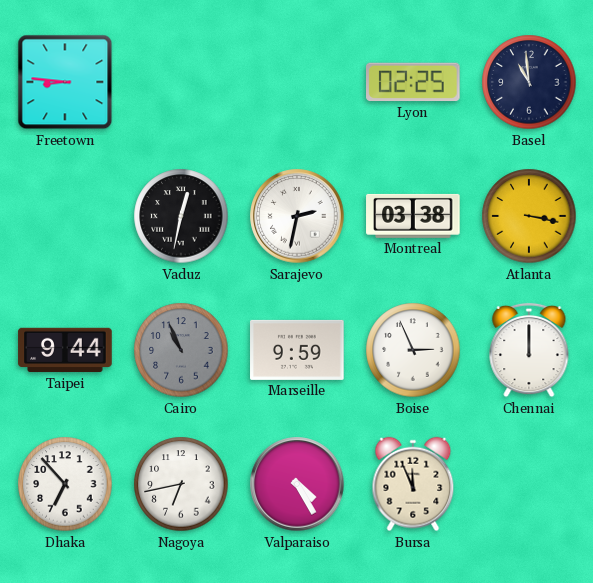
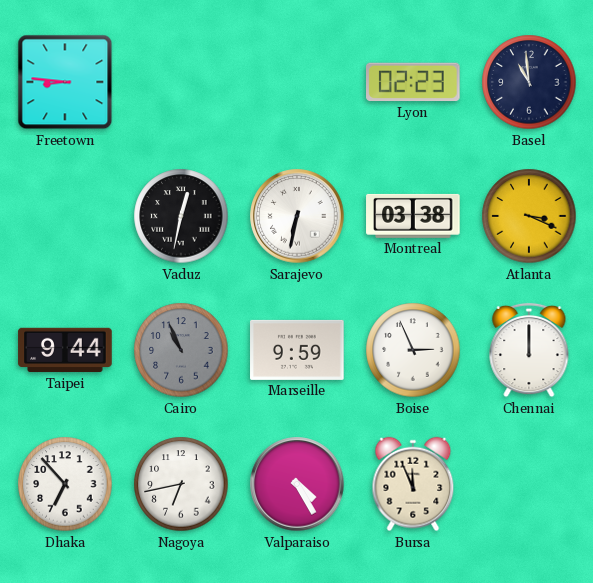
Lyon: 02:25 -> 02:23
Sarajevo: 2:32 -> 6:32
Atlanta: 3:17 -> 3:19
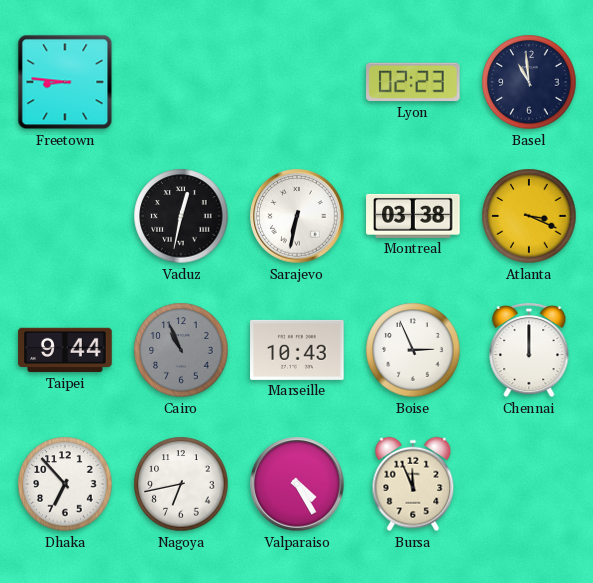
Marseille: 9:59 -> 10:43
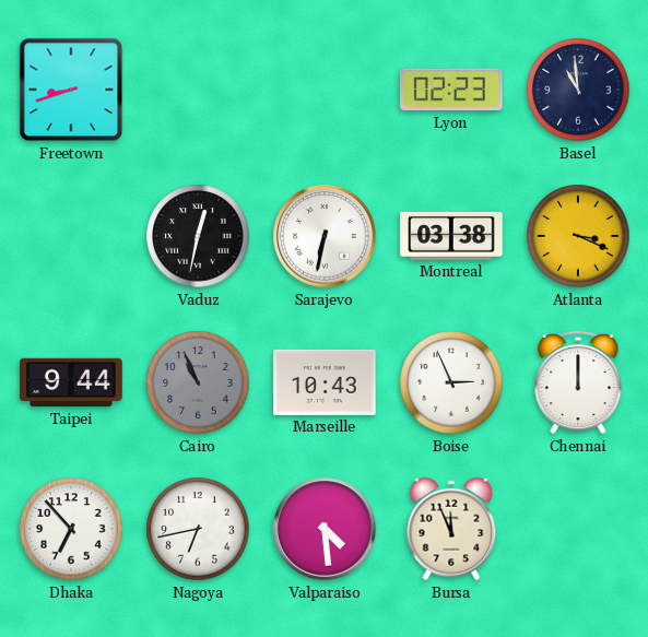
Freetown: 8:46 -> 8:42
Valparaiso: 4:25 -> 4:29
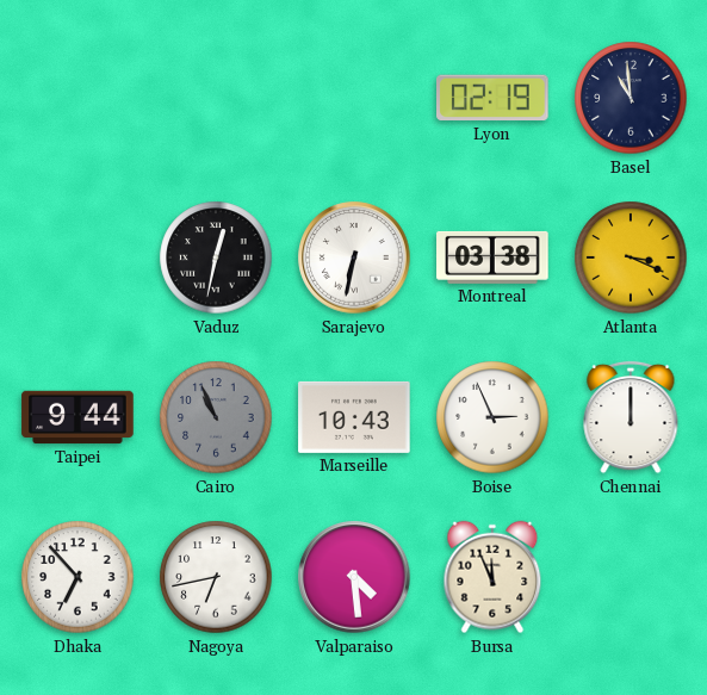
Freetown: 8:42 -> none
Lyon: 02:23 -> 02:19
